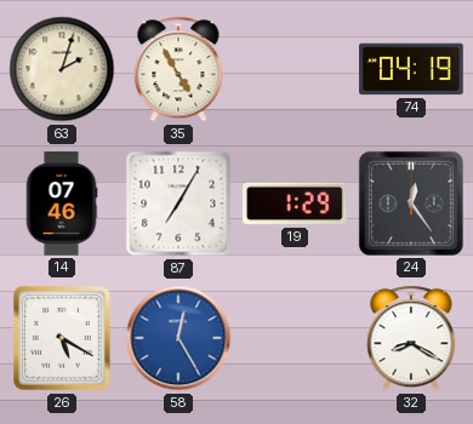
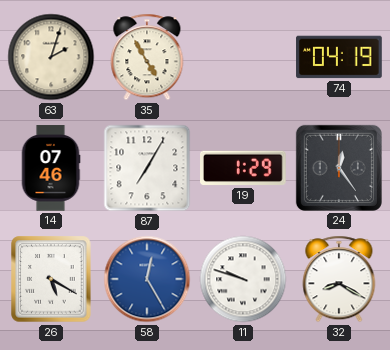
11: none -> 9:48
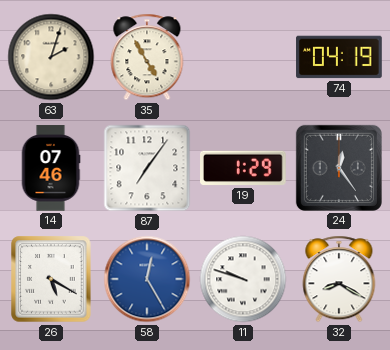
87: 7:05 -> 7:06
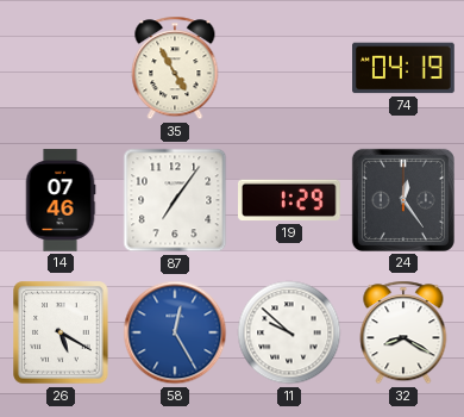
63: 2:03 -> none
11: 9:48 -> 9:52
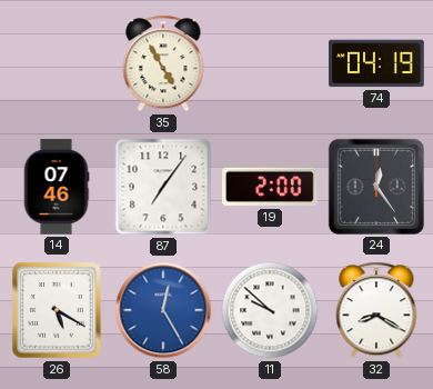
19: 1:29 -> 2:00
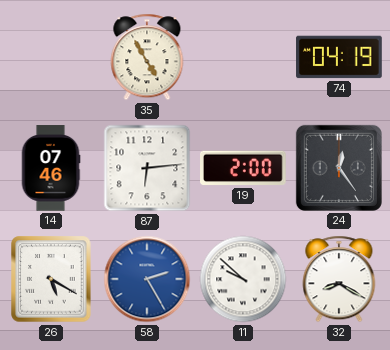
87: 7:06 -> 6:14
58: 12:25 -> 2:25
